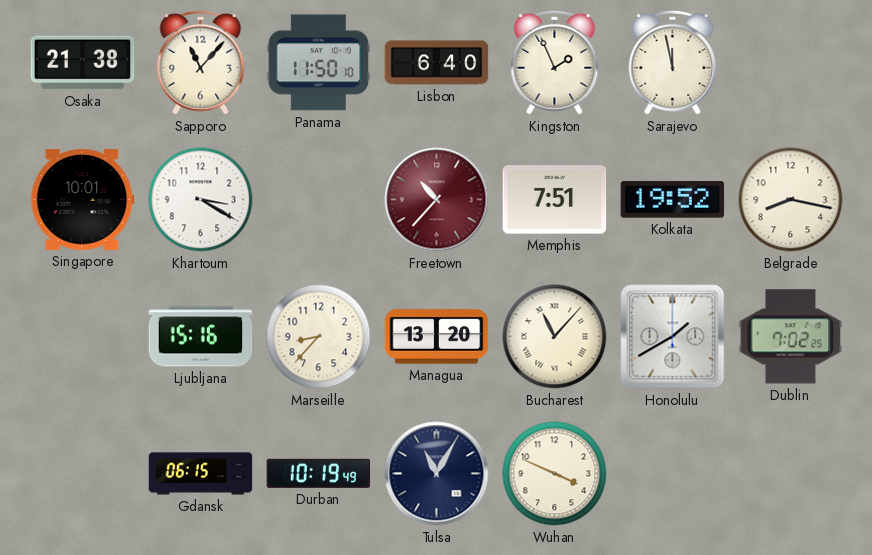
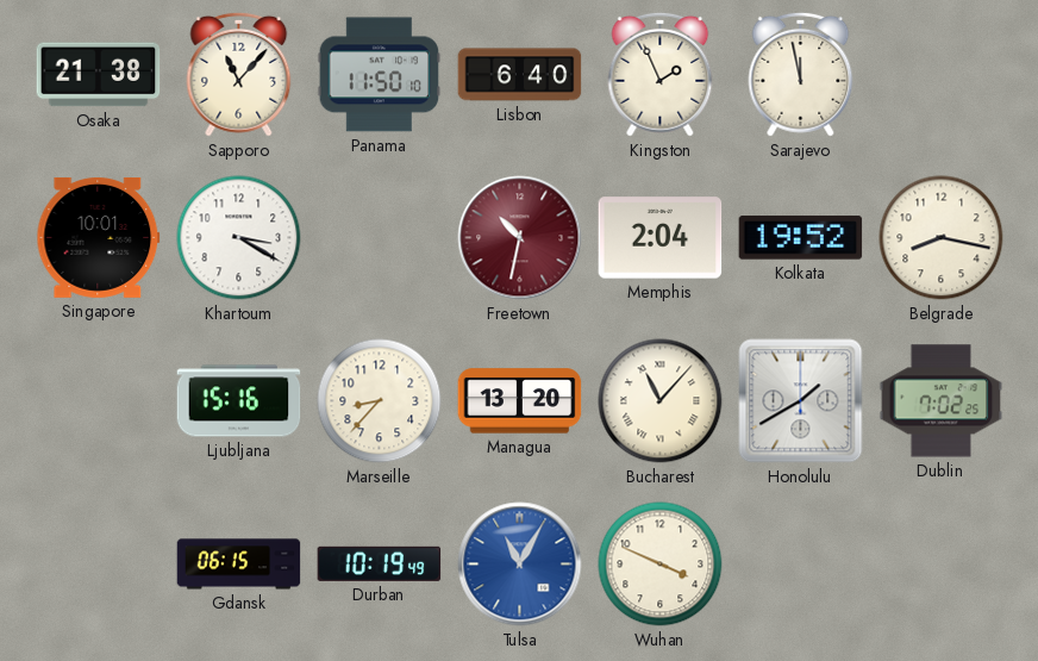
Freetown: 10:37 -> 10:32
Memphis: 7:51 -> 2:04
Tulsa dial: navy -> blue
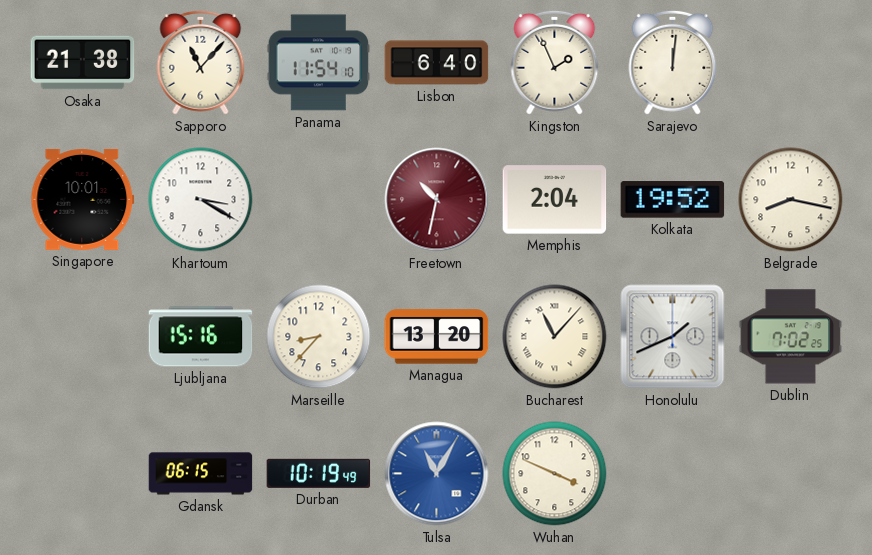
Panama: 11:50 -> 11:54
Sarajevo: 11:58 -> 12:01
Honolulu: 1:40 -> 1:41
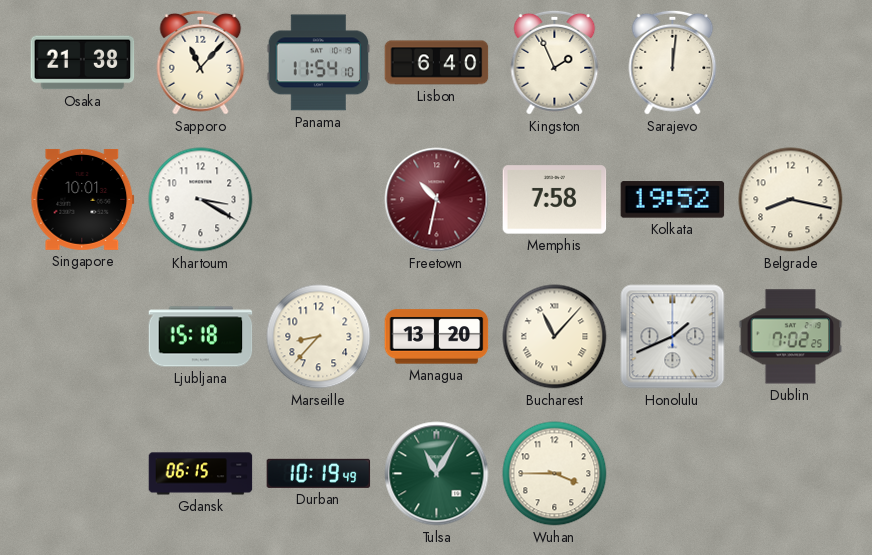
Memphis: 2:04 -> 7:58
Ljubljana: 15:16 -> 15:18
Tulsa dial: blue -> green
Wuhan: 3:49 -> 3:45
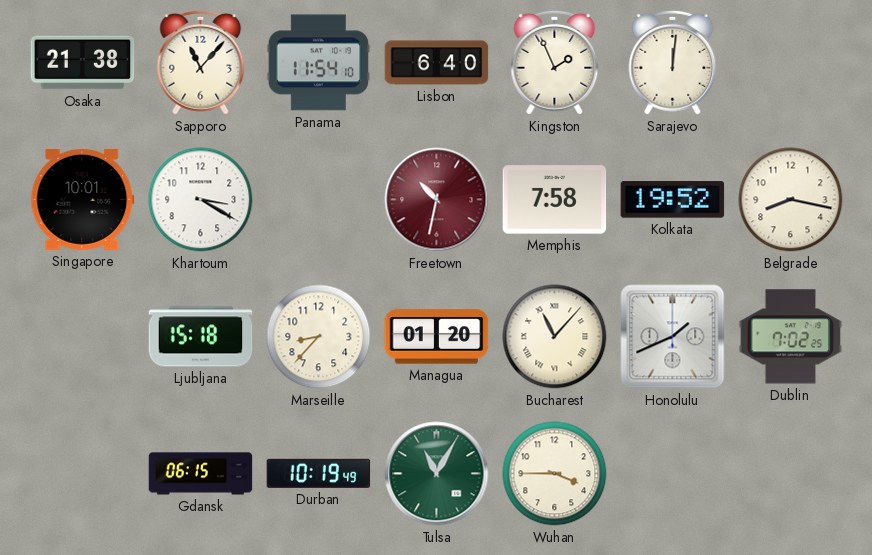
Managua: 13:20 -> 01:20
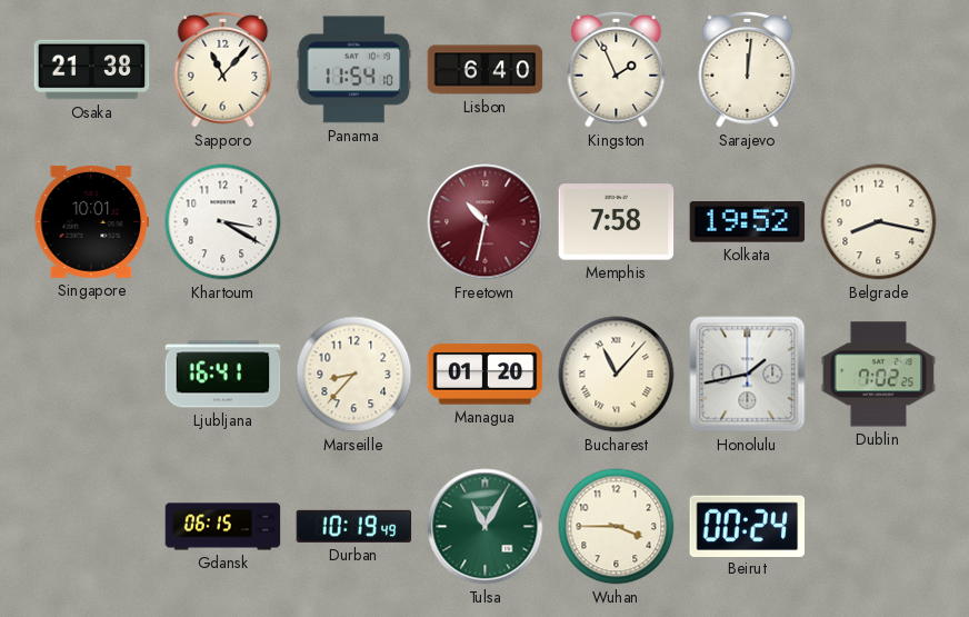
Ljubljana: 15:18 -> 16:41
Honolulu: 1:41 -> 1:43
Beirut: none -> 00:24
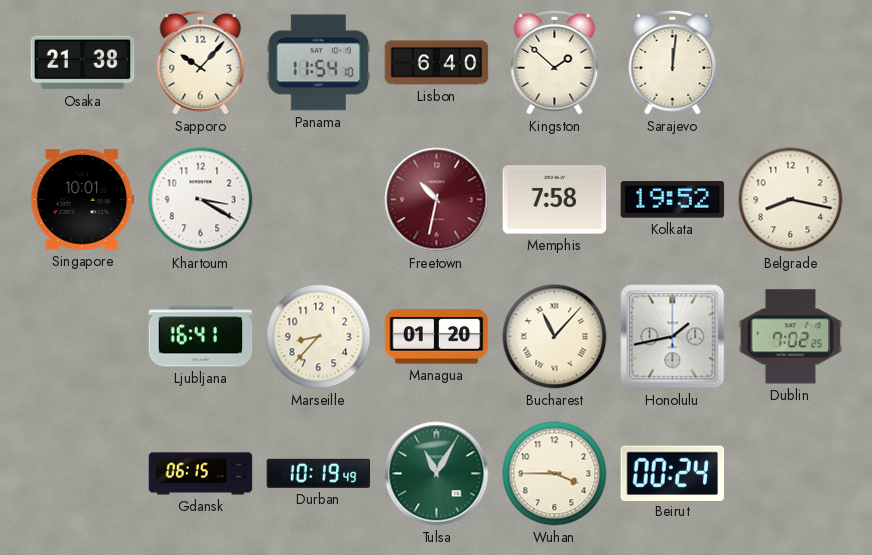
Sapporo: 11:07 -> 10:07
Kingston: 1:56 -> 1:52
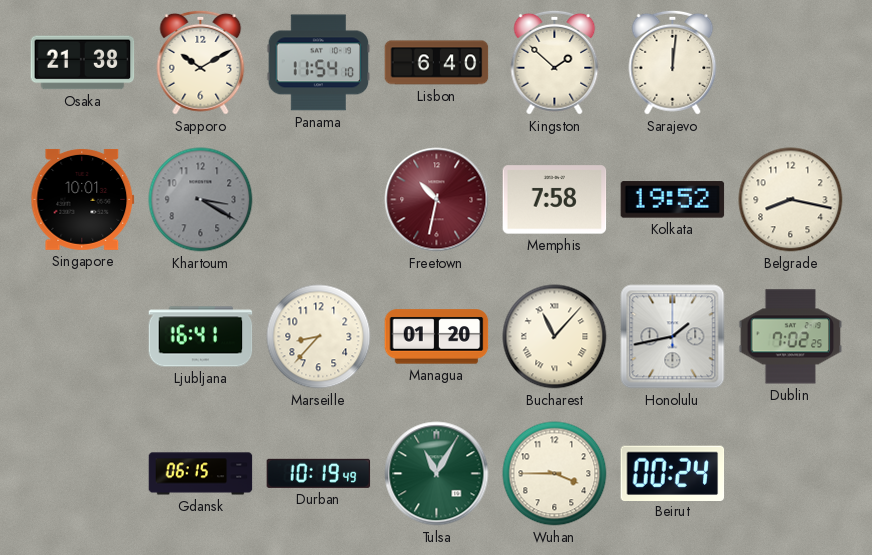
Sapporo: 10:07 -> 10:10
Khartoum dial: white -> grey
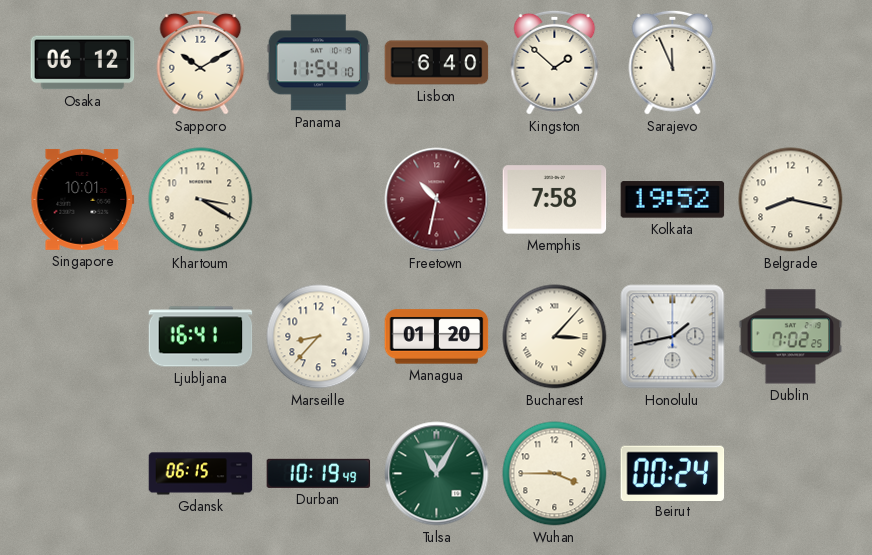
Osaka: 21:38 -> 06:12
Sarajevo: 12:01 -> 11:56
Khartoum dial: grey -> cream
Bucharest: 11:07 -> 3:07
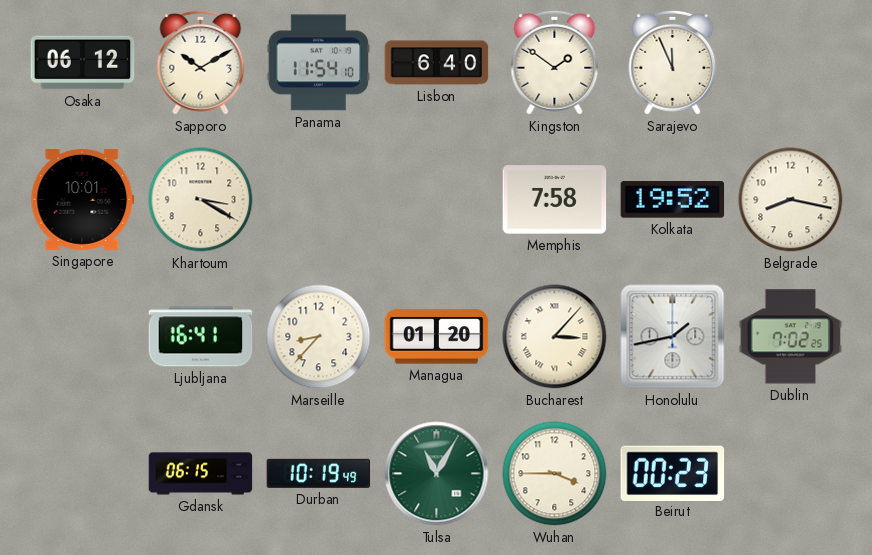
Kingston: 1:52 -> 1:51
Freetown: 10:32 -> none
Beirut: 00:24 -> 00:23
